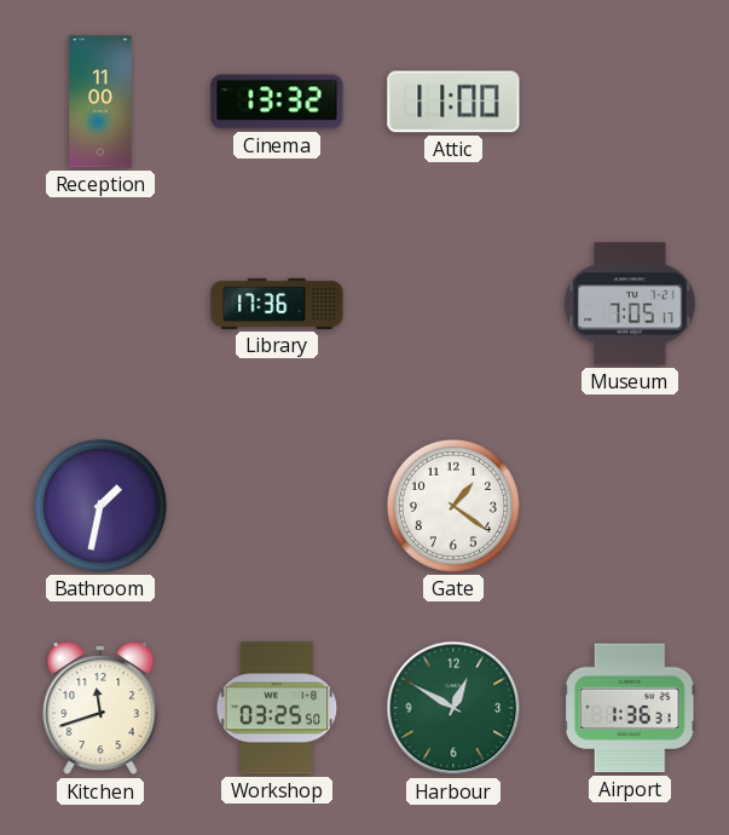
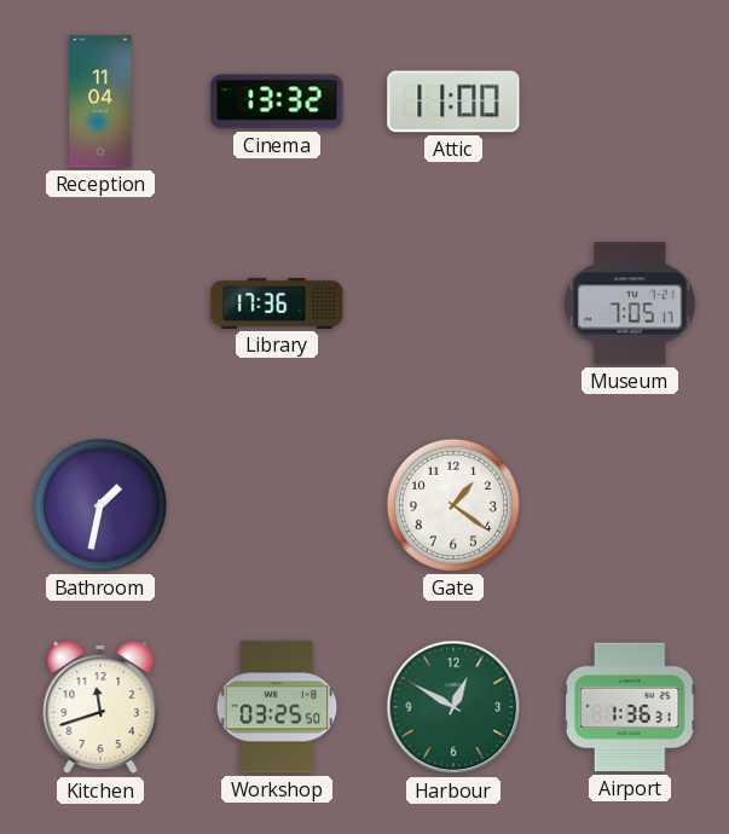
Reception: 11:00 -> 11:04
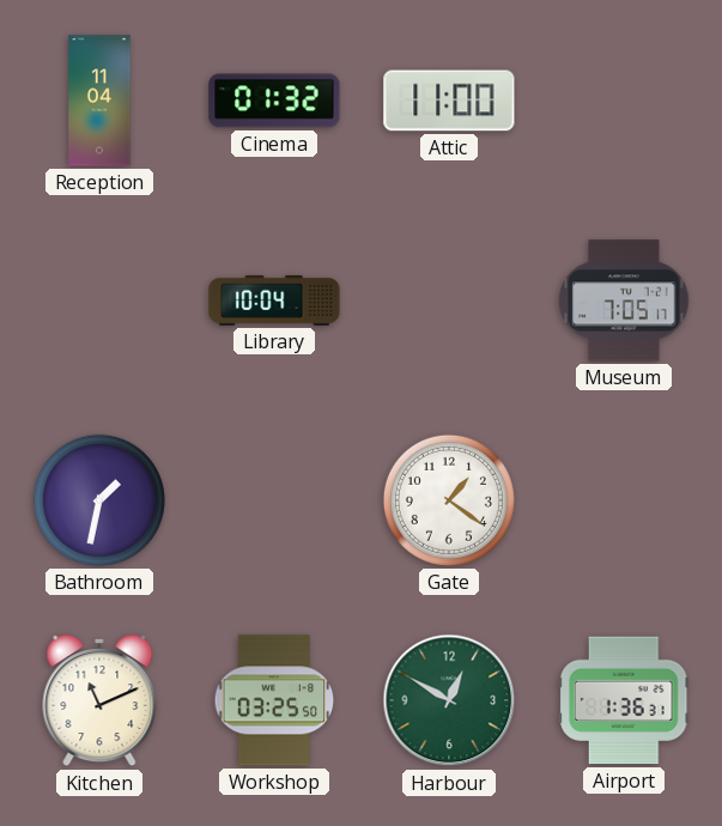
Cinema: 13:32 -> 01:32
Library: 17:36 -> 10:04
Kitchen: 11:42 -> 11:11
